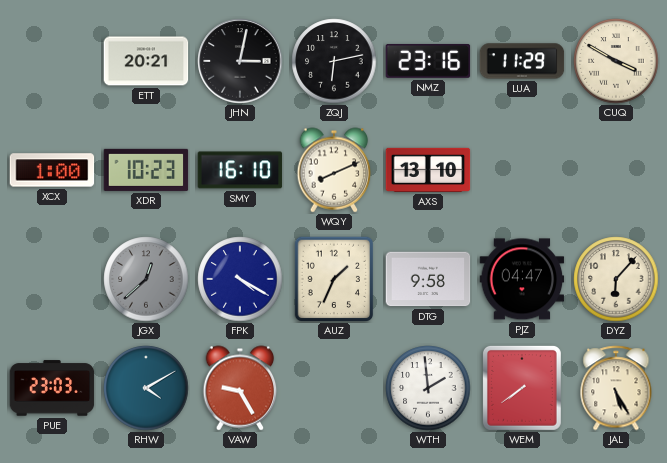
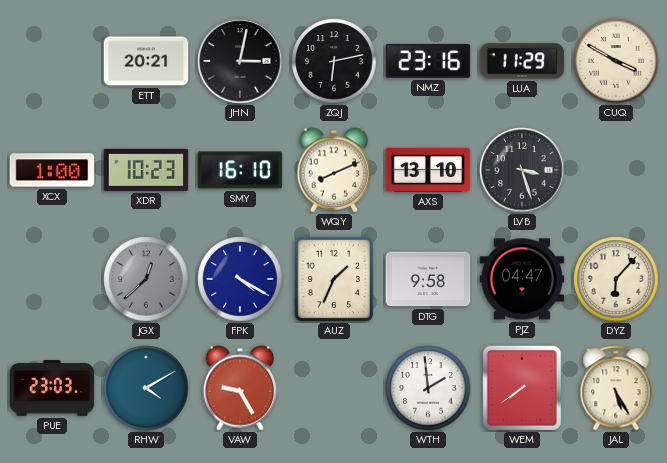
LVB: none -> 3:27
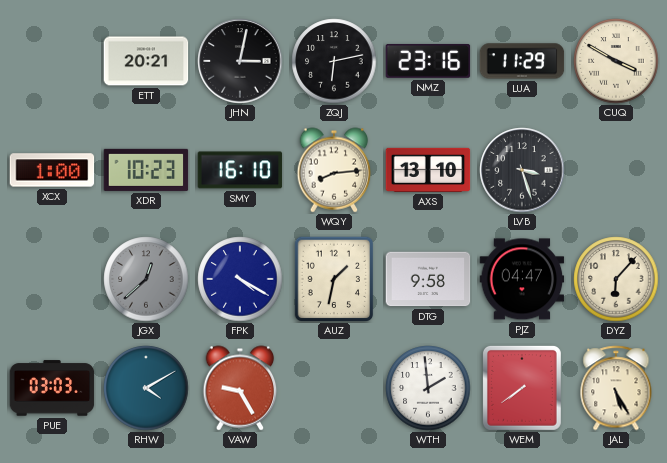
WQY: 8:11 -> 8:14
AUZ: 1:34 -> 1:32
PUE: 23:03 -> 03:03
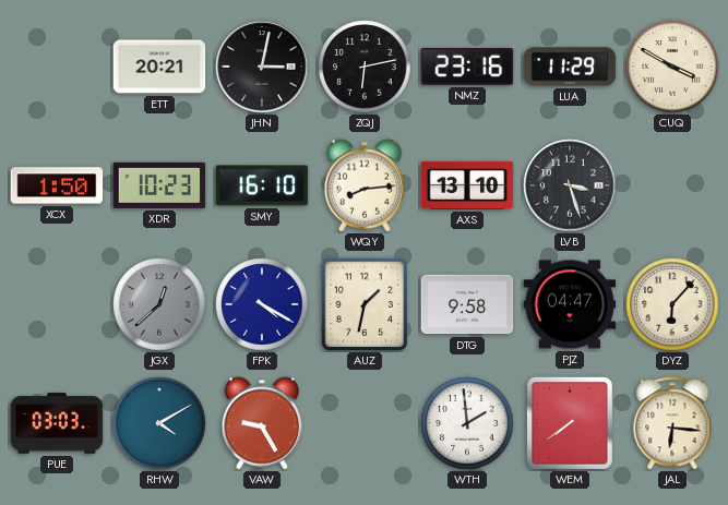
XCX: 1:00 -> 1:50
JAL: 5:25 -> 6:16
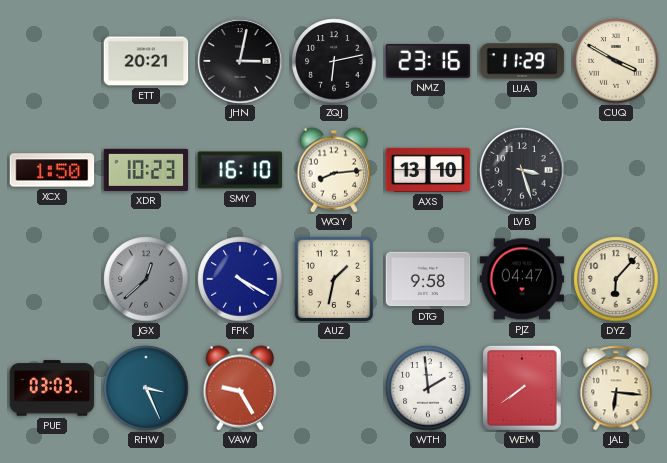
RHW: 4:10 -> 3:26
